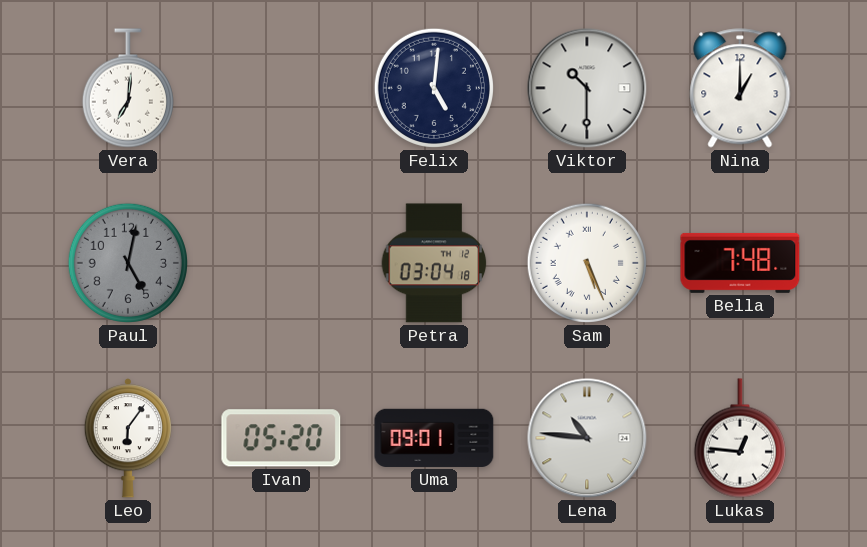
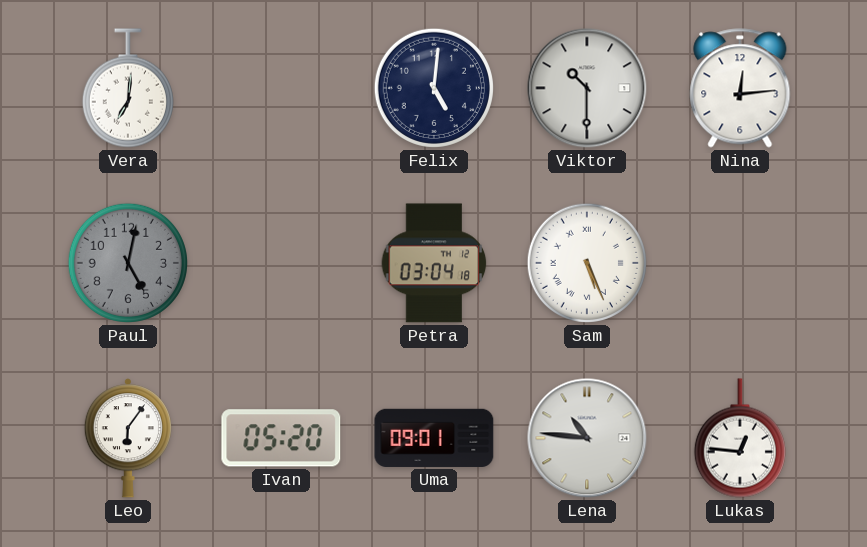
Nina: 1:00 -> 12:14
Bella: 7:48 -> none
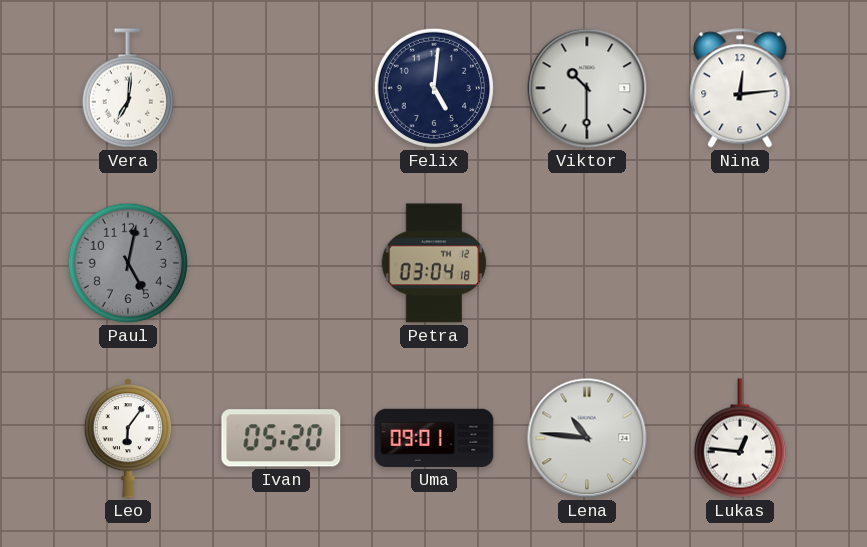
Sam: 5:26 -> none
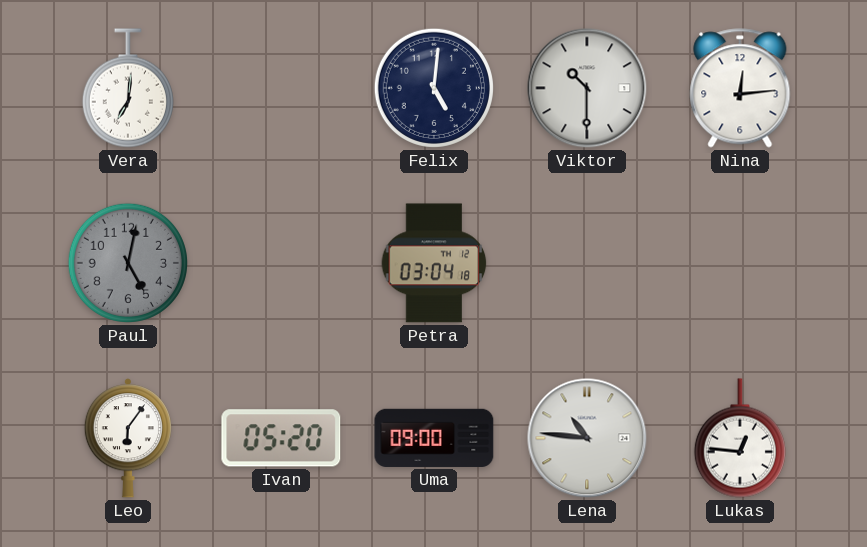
Uma: 09:01 -> 09:00
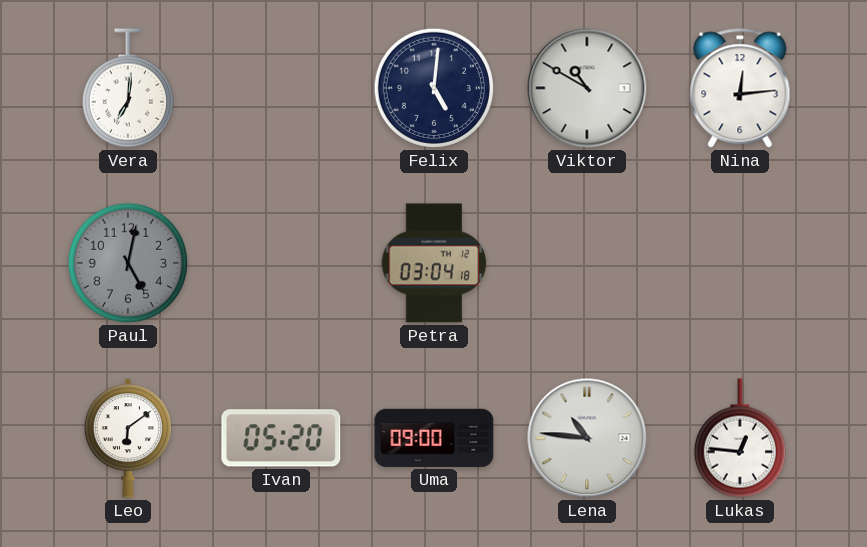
Viktor: 10:30 -> 10:50
Leo: 6:06 -> 6:09
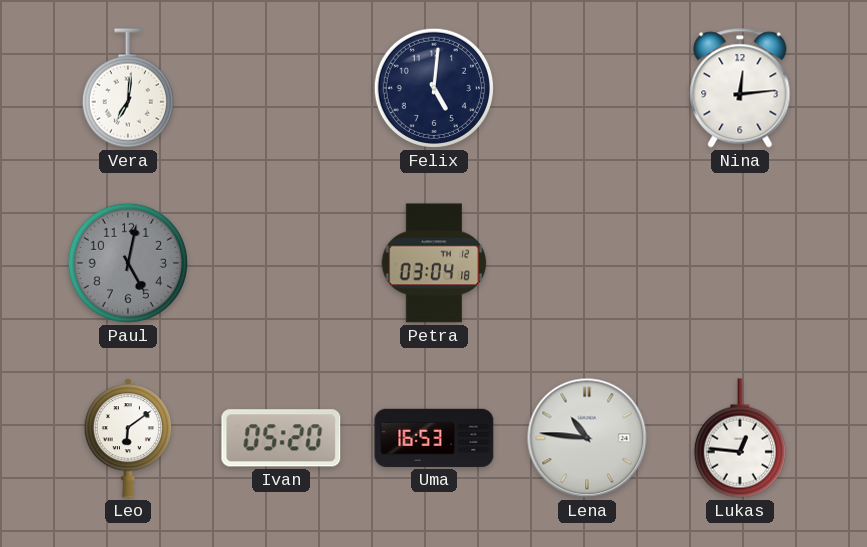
Viktor: 10:50 -> none
Uma: 09:00 -> 16:53
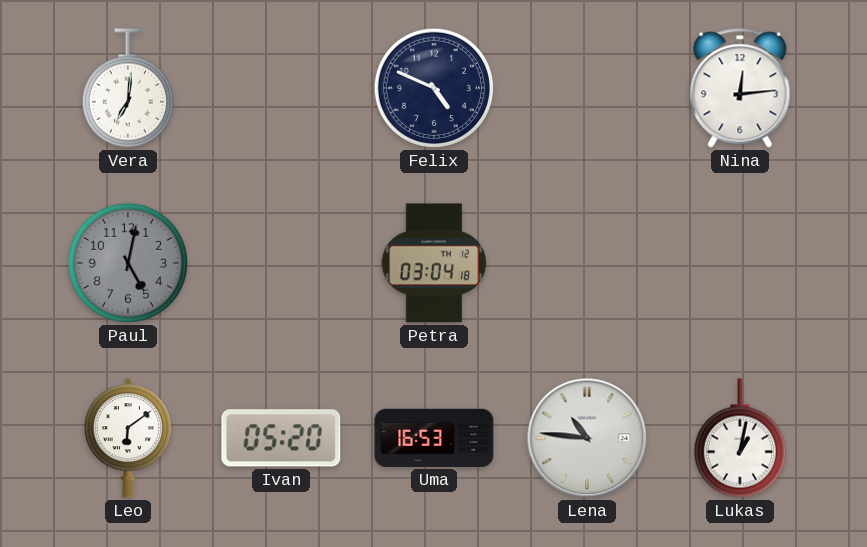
Felix: 5:01 -> 4:49
Lukas: 12:46 -> 1:02
